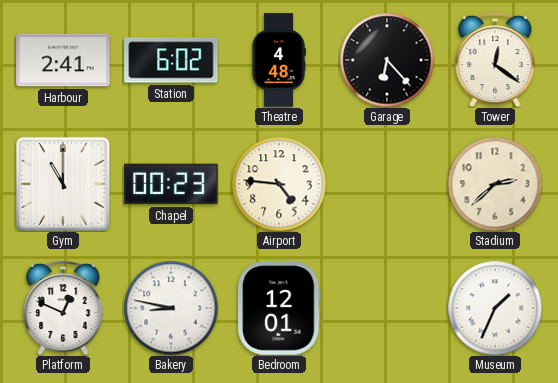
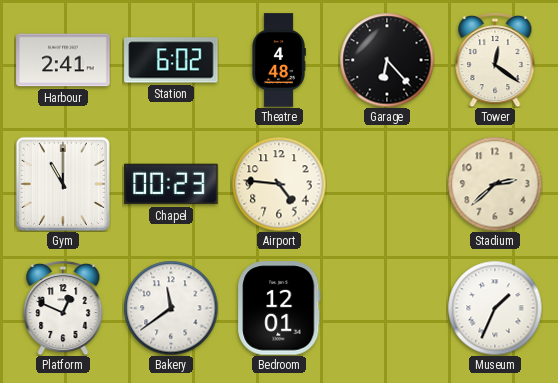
Bakery: 8:47 -> 11:39
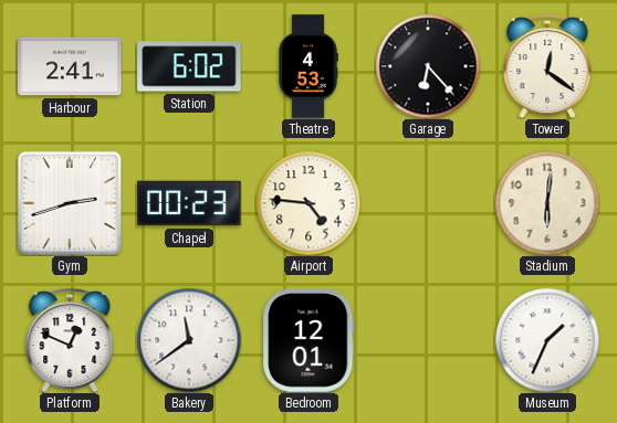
Theatre: 4:48 -> 4:53
Gym: 11:00 -> 2:42
Stadium: 2:38 -> 6:01
